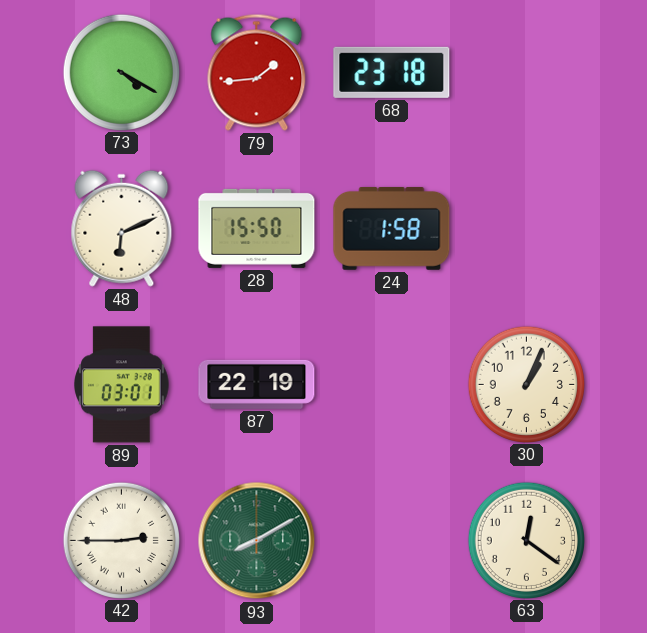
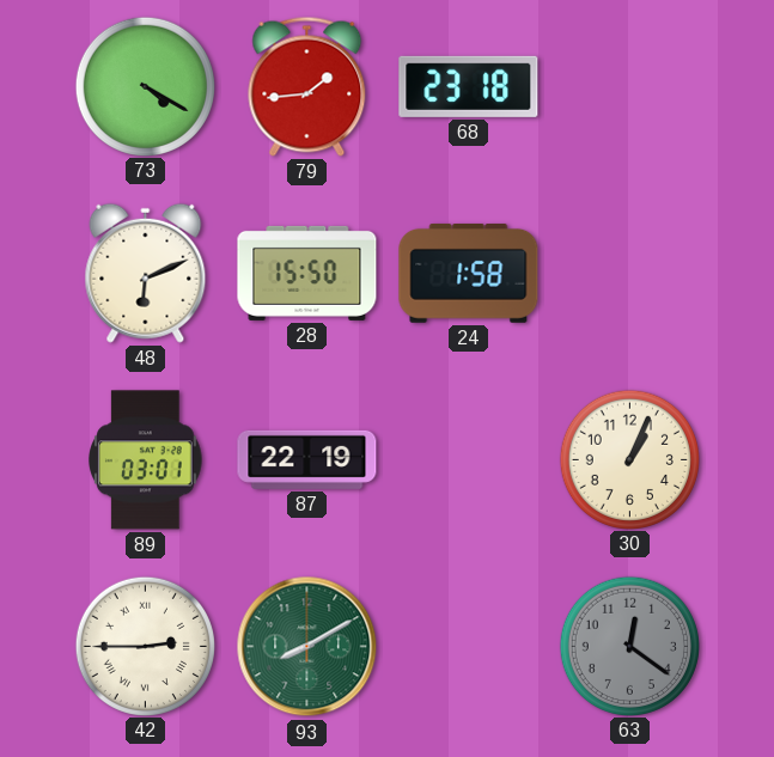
63 dial: cream -> grey
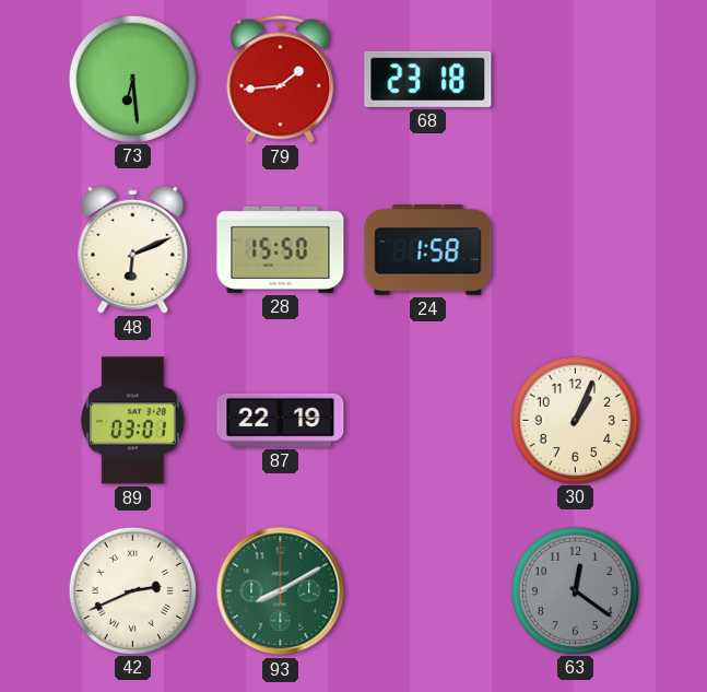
73: 4:20 -> 6:29
42: 2:45 -> 2:41
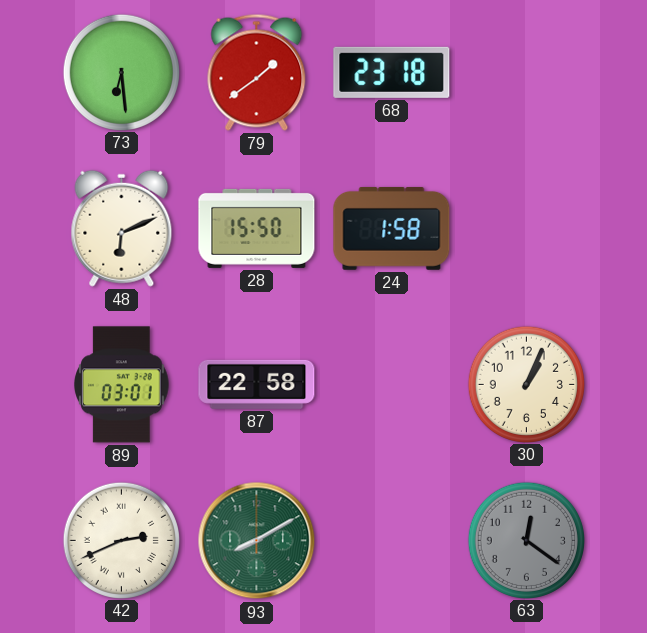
79: 1:44 -> 1:39
87: 22:19 -> 22:58
